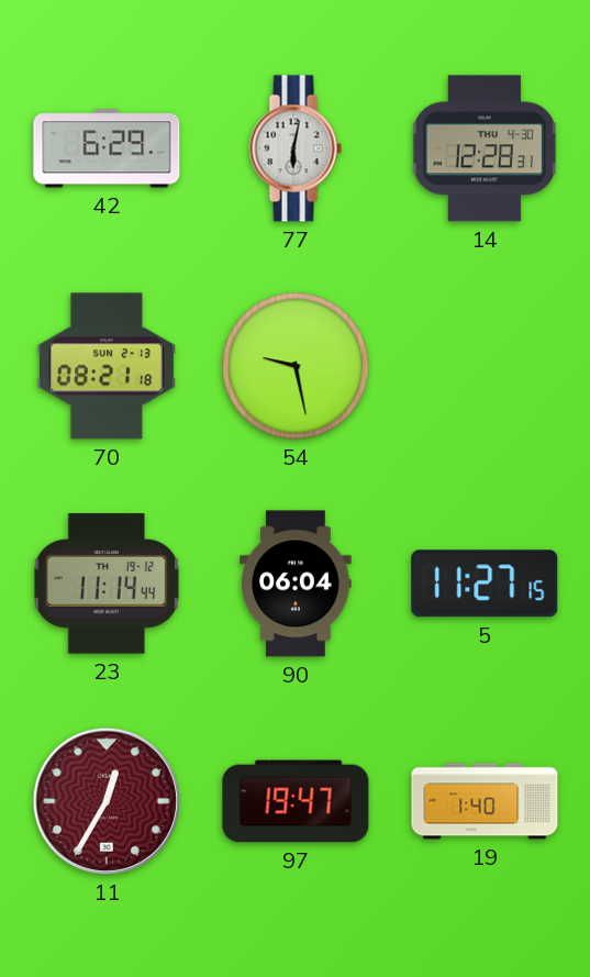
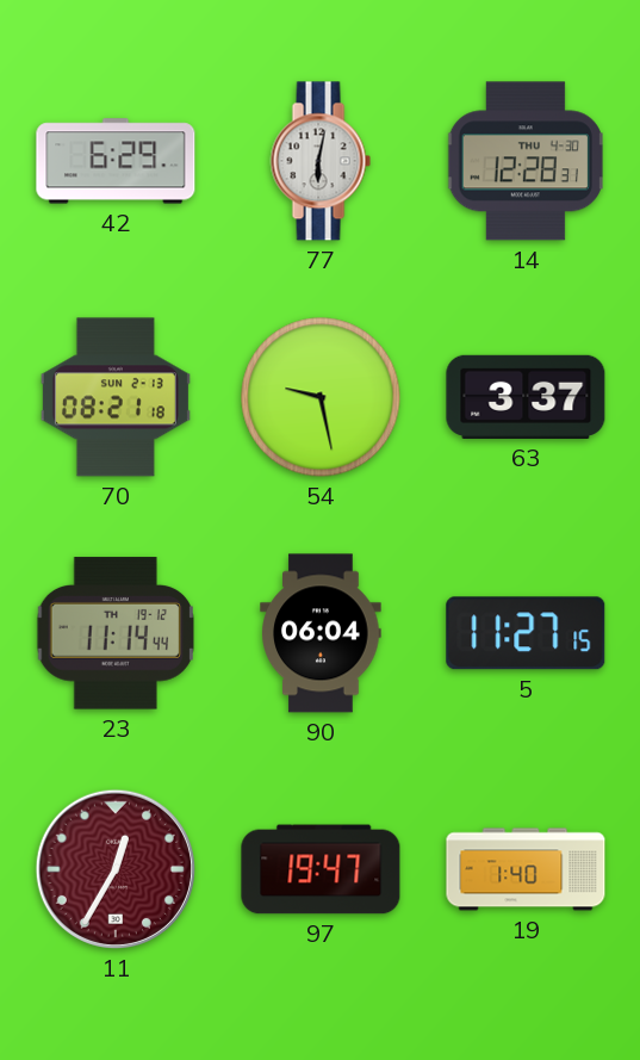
63: none -> 3:37
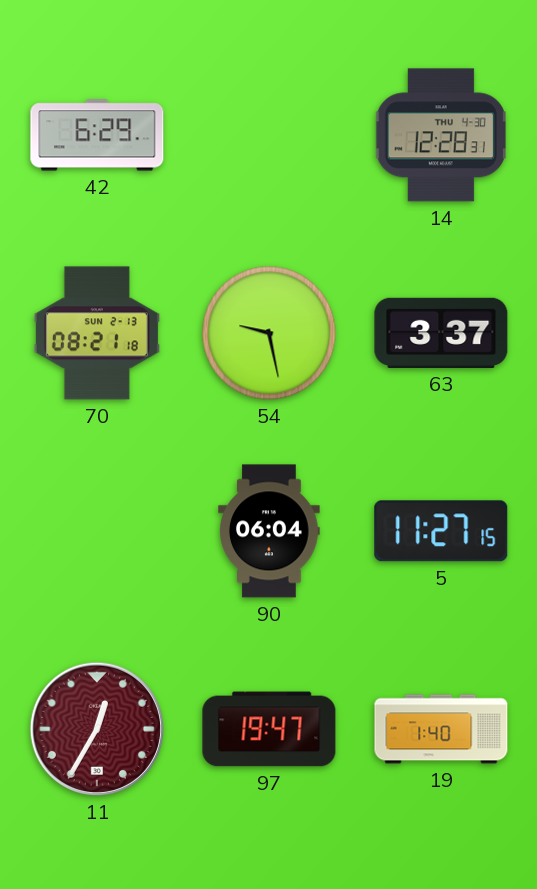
77: 6:02 -> none
23: 11:14 -> none
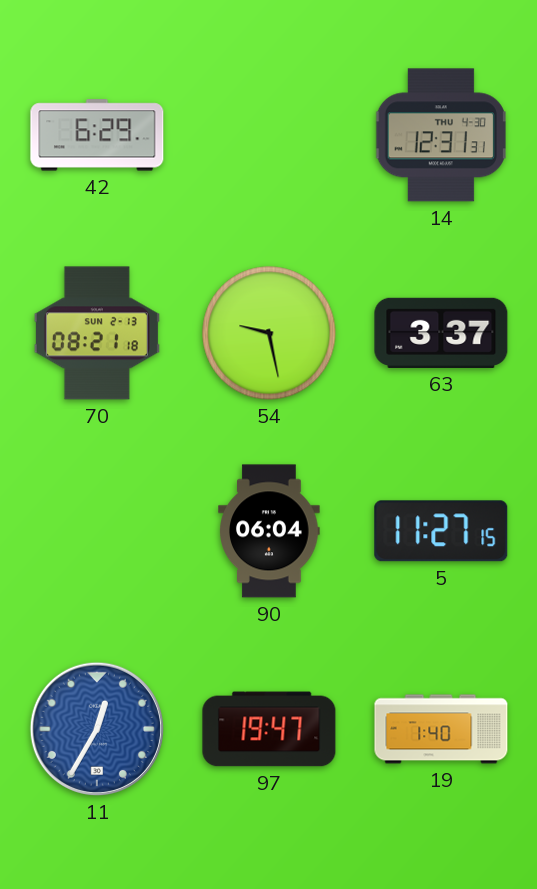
14: 12:28 -> 12:31
11 dial: burgundy -> blue
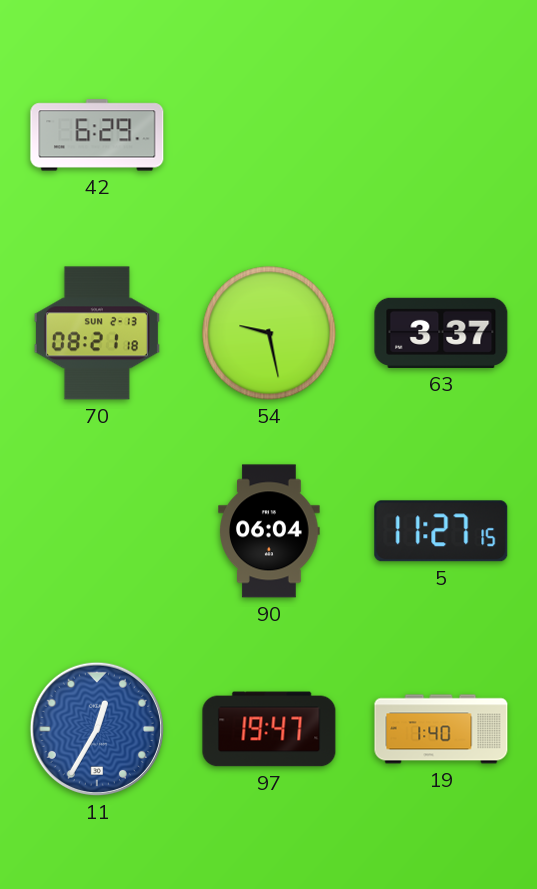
14: 12:31 -> none
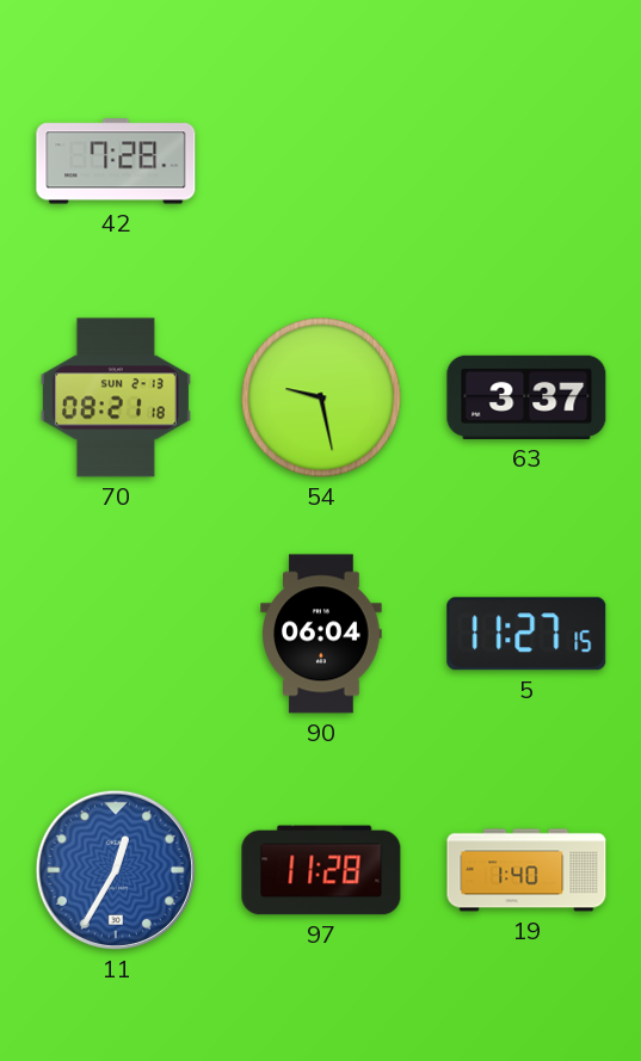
42: 6:29 -> 7:28
97: 19:47 -> 11:28
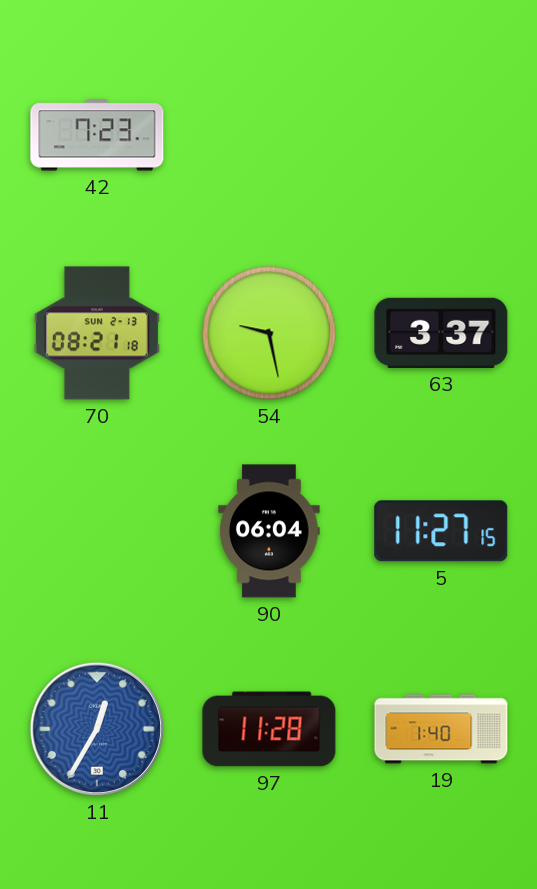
42: 7:28 -> 7:23
